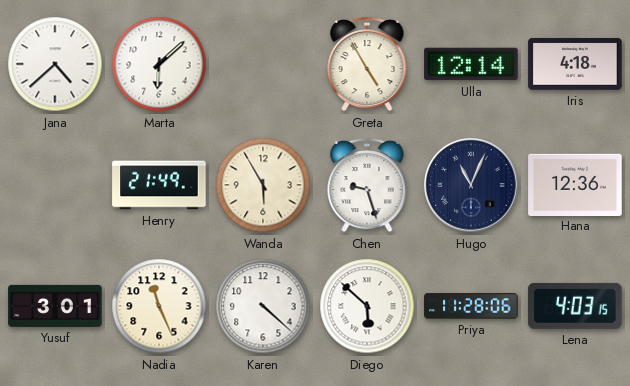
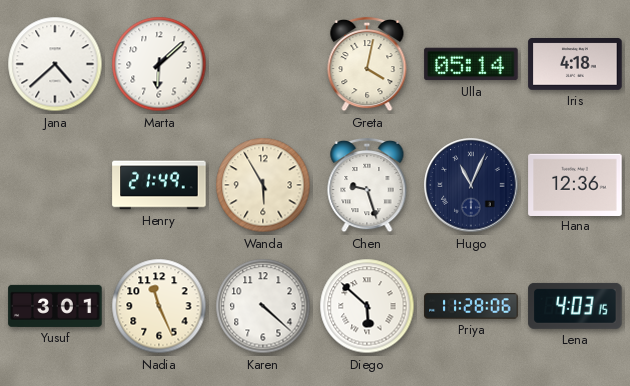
Greta: 4:55 -> 4:02
Ulla: 12:14 -> 05:14
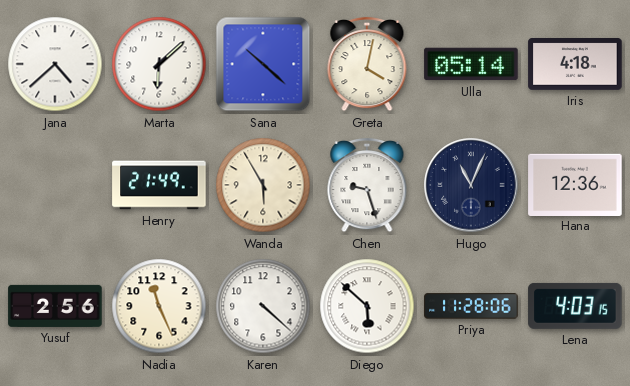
Sana: none -> 10:22
Yusuf: 3:01 -> 2:56
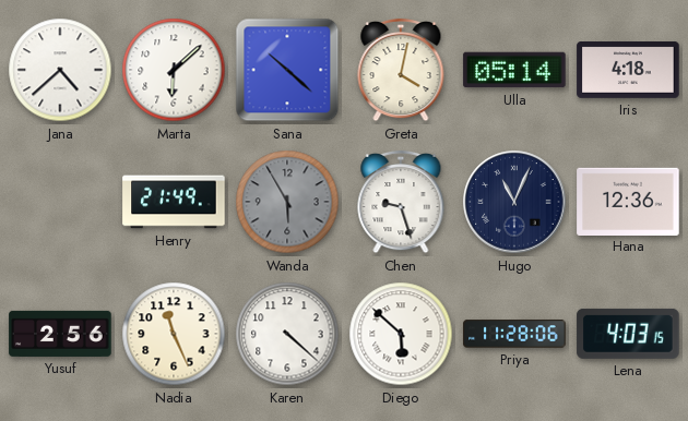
Wanda dial: cream -> grey
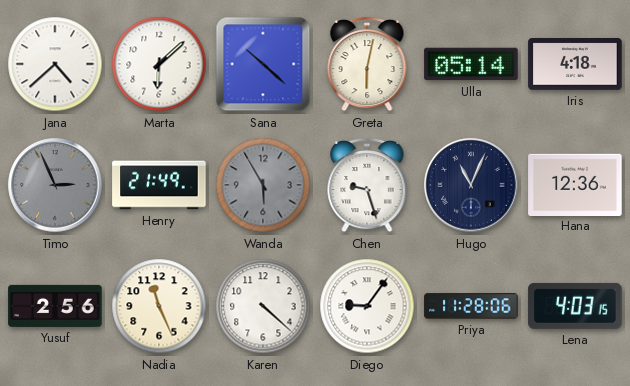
Greta: 4:02 -> 6:02
Timo: none -> 2:56
Diego: 5:52 -> 9:06
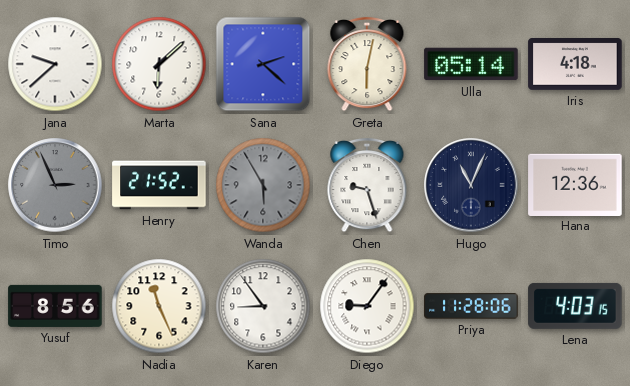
Jana: 4:38 -> 9:38
Sana: 10:22 -> 2:22
Henry: 21:49 -> 21:52
Yusuf: 2:56 -> 8:56
Karen: 4:22 -> 8:54
